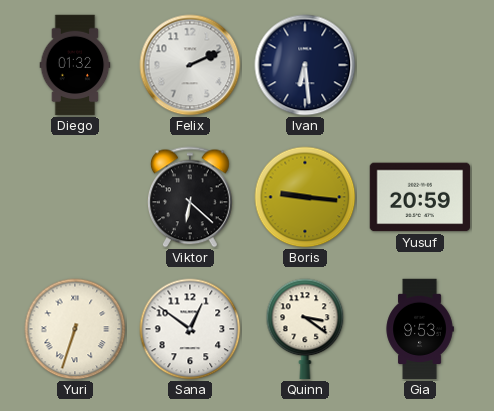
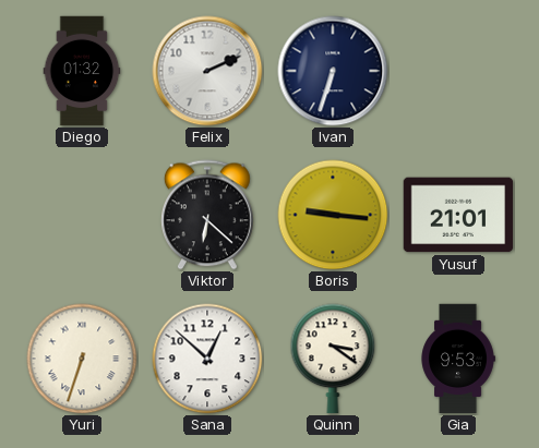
Ivan: 6:29 -> 6:33
Yusuf: 20:59 -> 21:01
Sana: 12:51 -> 12:52
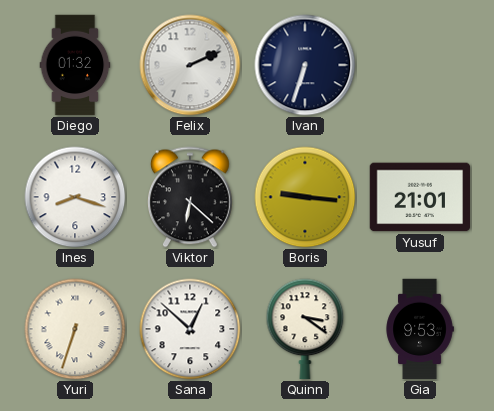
Ines: none -> 8:18
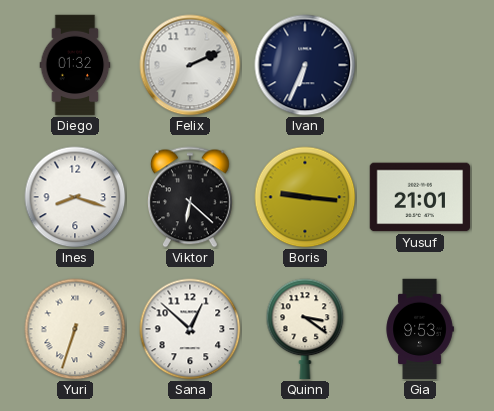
Ivan: 6:33 -> 6:34
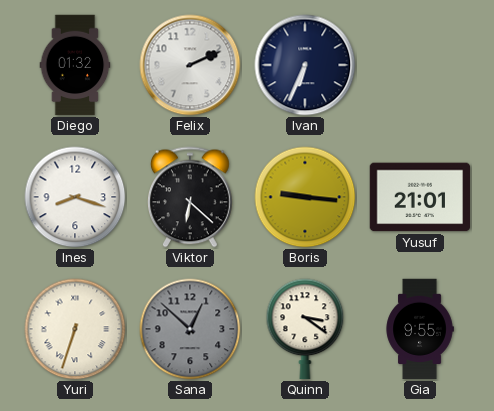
Sana dial: white -> grey
Gia: 9:53 -> 9:55
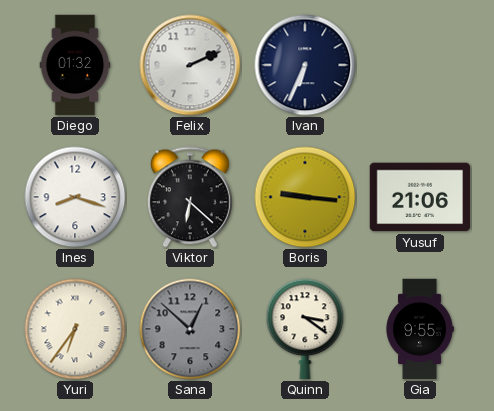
Yusuf: 21:01 -> 21:06
Yuri: 6:33 -> 6:36
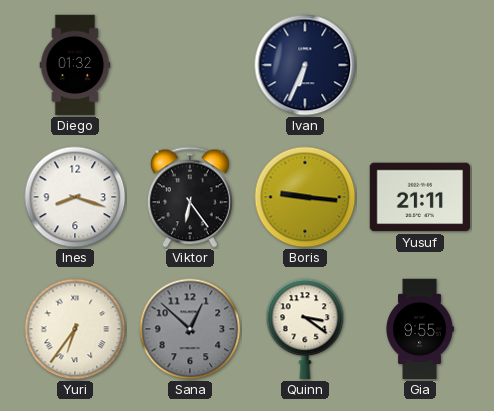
Felix: 2:11 -> none
Viktor: 6:22 -> 6:24
Yusuf: 21:06 -> 21:11
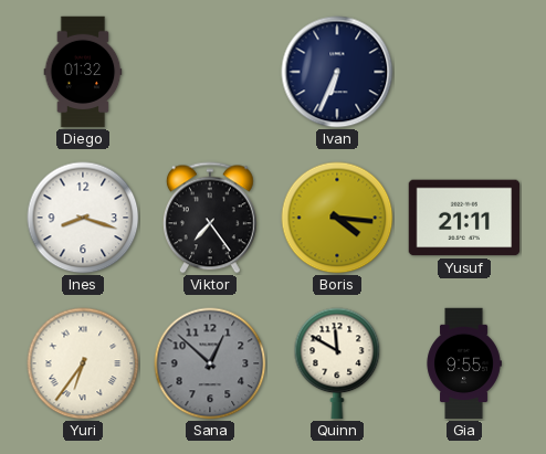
Viktor: 6:24 -> 7:24
Boris: 9:16 -> 4:16
Quinn: 3:21 -> 11:50
